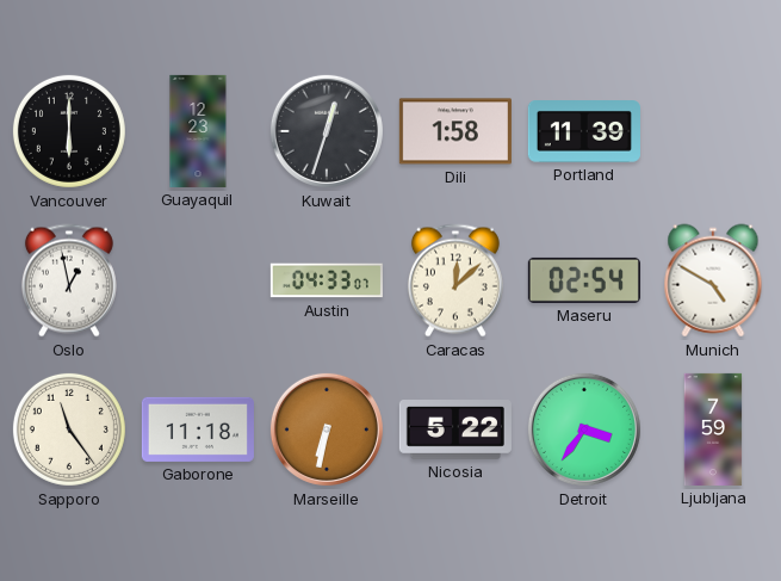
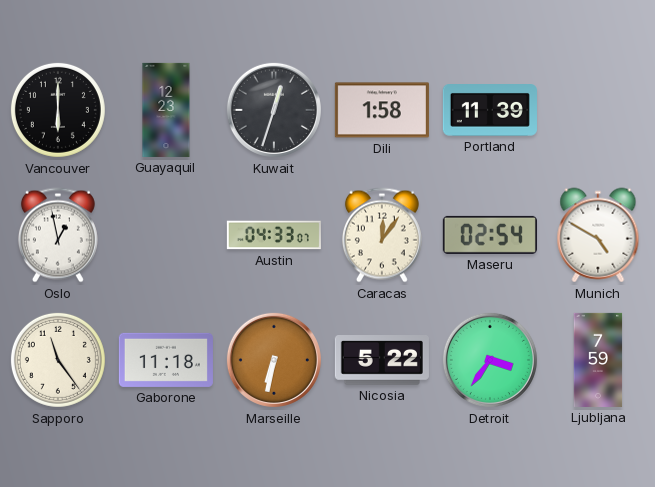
Caracas: 12:08 -> 12:06
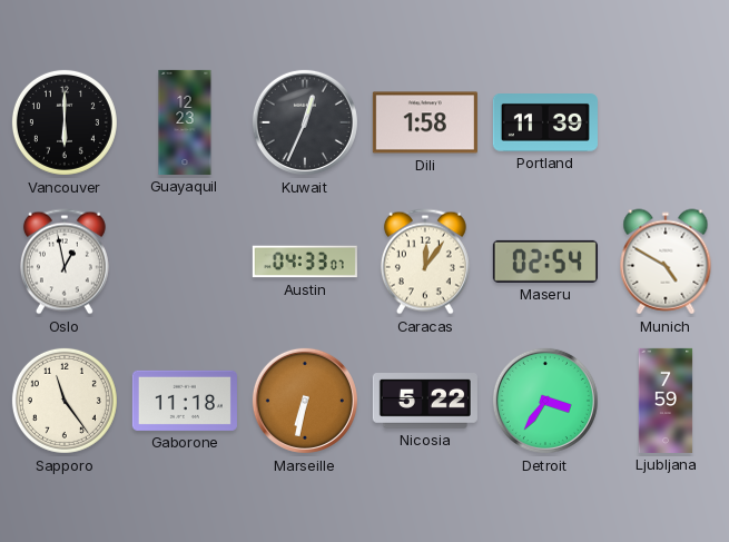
Kuwait: 12:33 -> 12:34
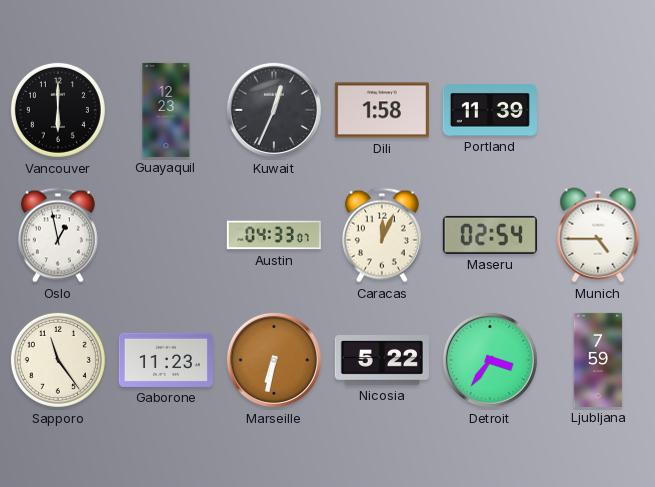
Caracas: 12:06 -> 12:04
Munich: 4:50 -> 4:45
Gaborone: 11:18 -> 11:23
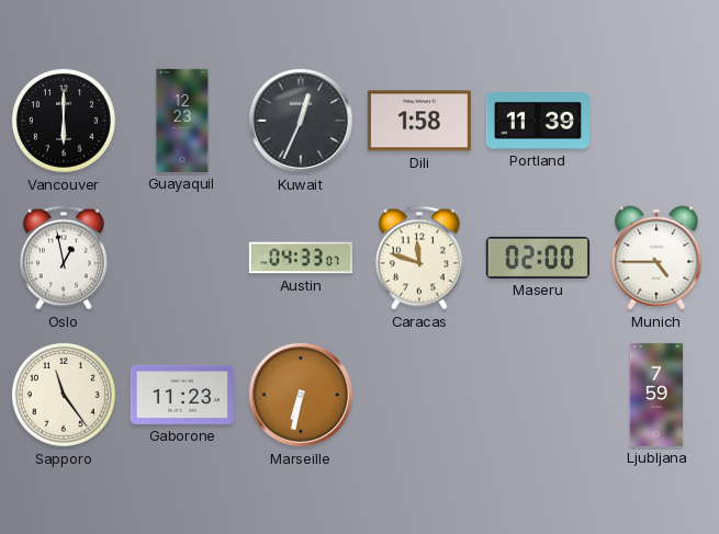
Caracas: 12:04 -> 11:48
Maseru: 02:54 -> 02:00
Nicosia: 5:22 -> none
Detroit: 3:36 -> none
